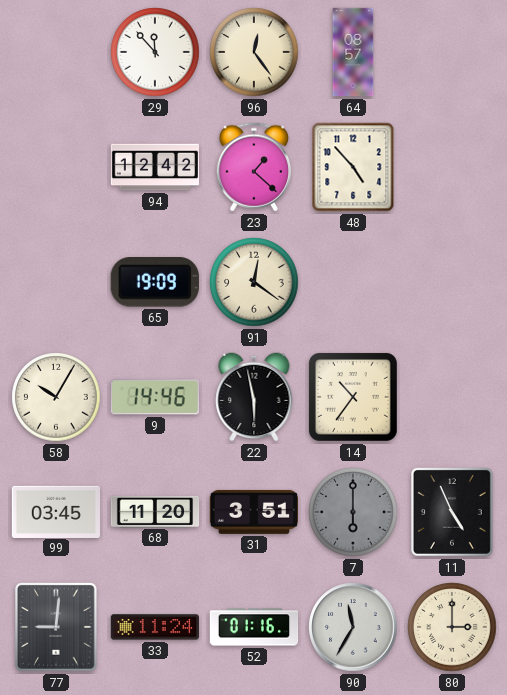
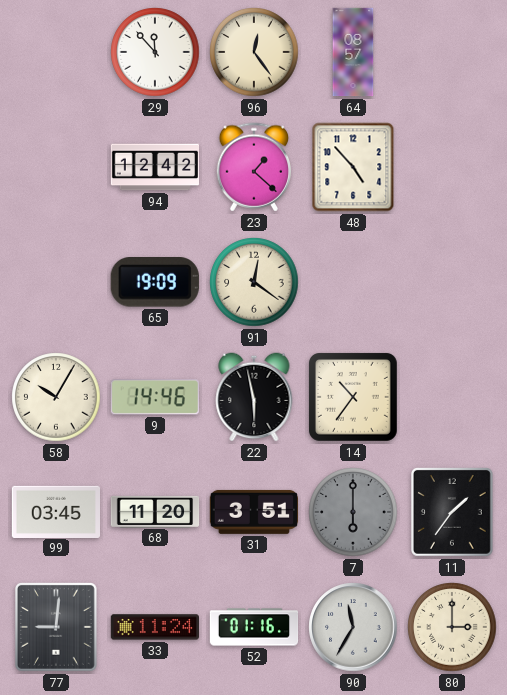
11: 4:56 -> 1:36
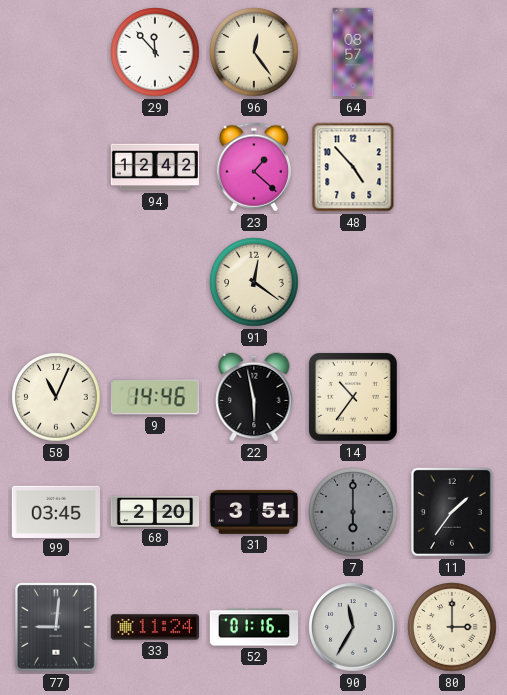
65: 19:09 -> none
58: 10:05 -> 11:04
68: 11:20 -> 2:20
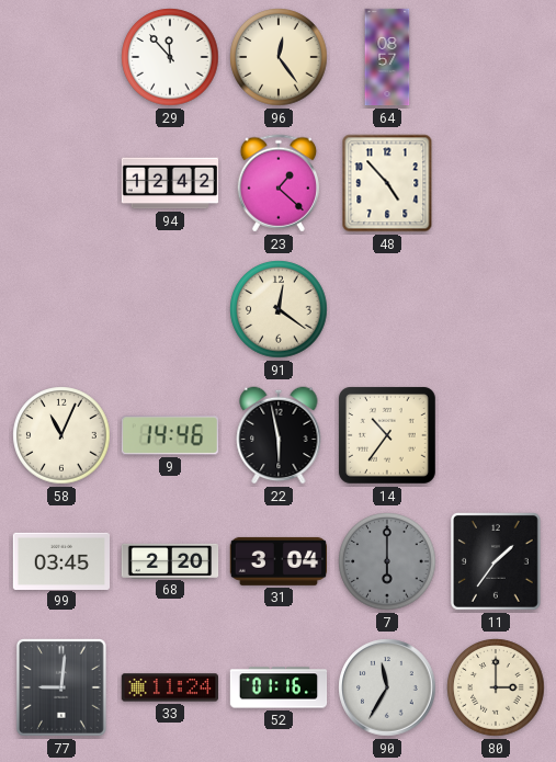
31: 3:51 -> 3:04
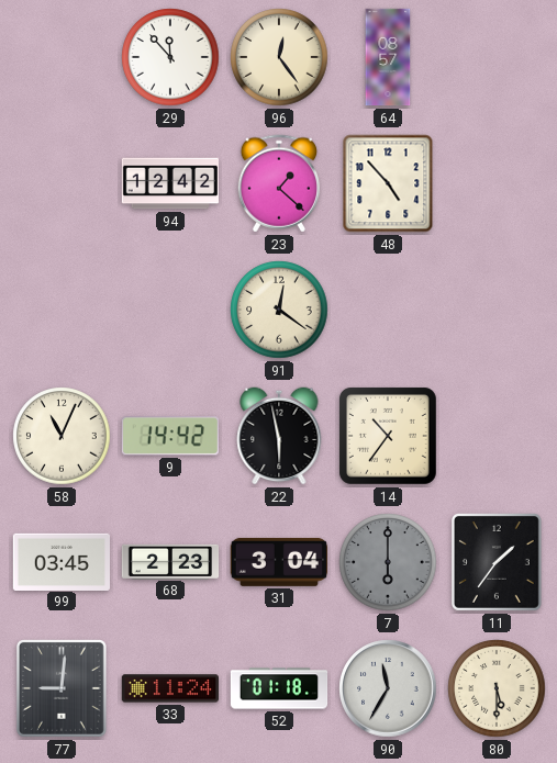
9: 14:46 -> 14:42
68: 2:20 -> 2:23
52: 01:16 -> 01:18
80: 3:00 -> 5:30
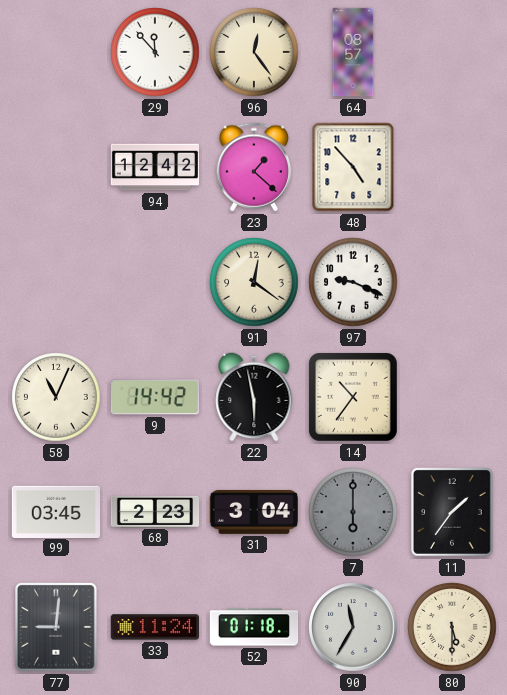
97: none -> 9:19
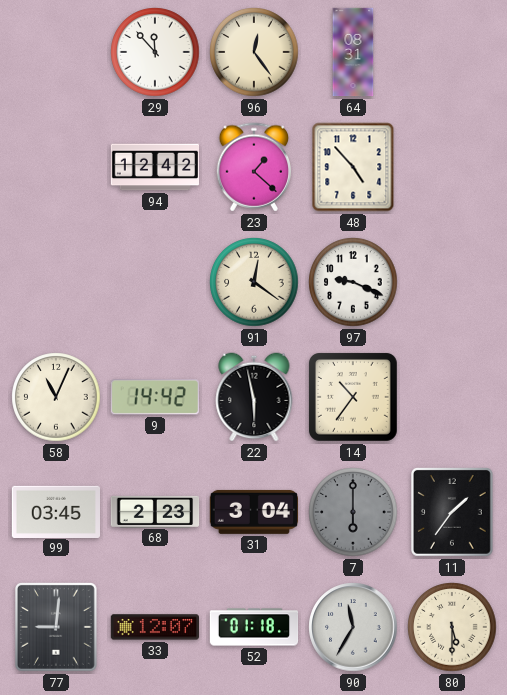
64: 08:57 -> 08:31
33: 11:24 -> 12:07
